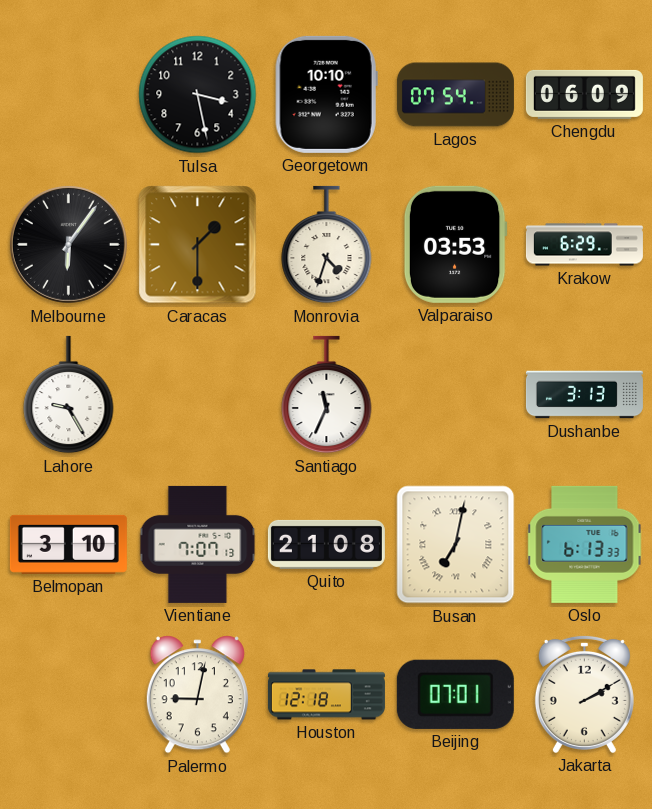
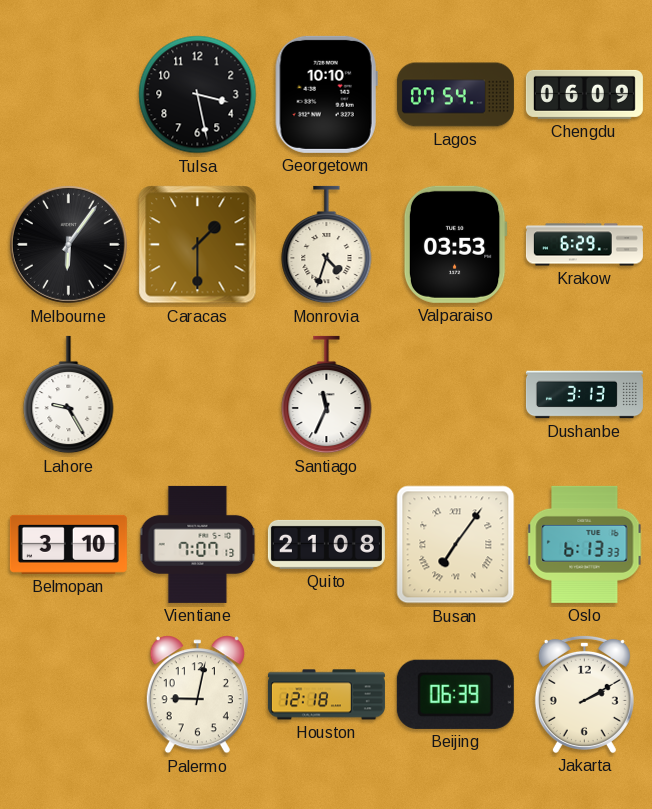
Busan: 7:02 -> 7:06
Beijing: 07:01 -> 06:39
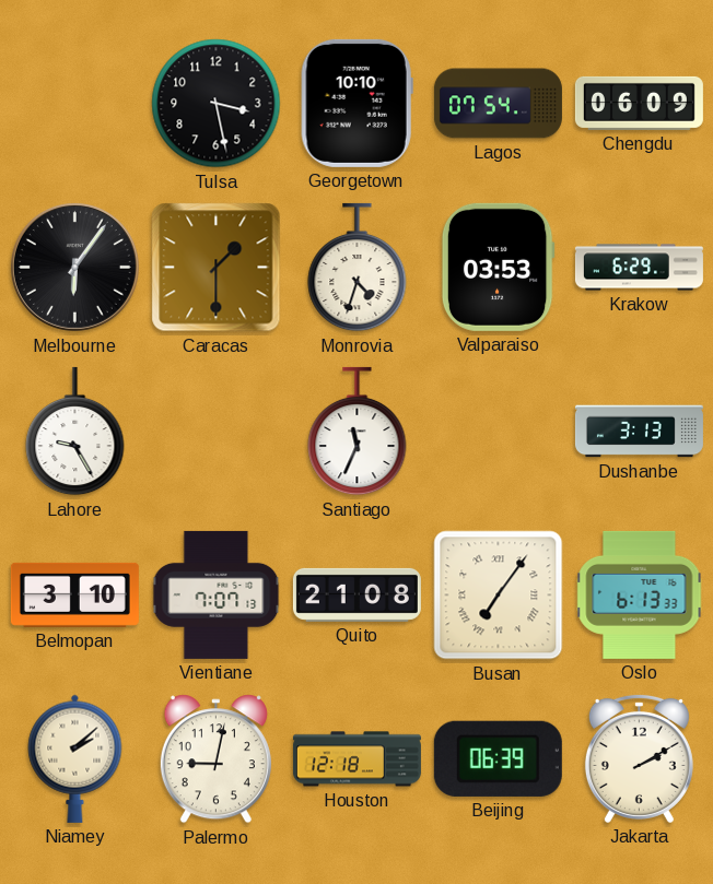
Niamey: none -> 2:08
